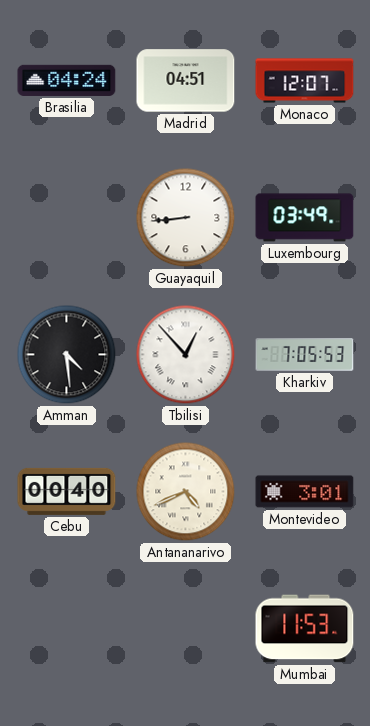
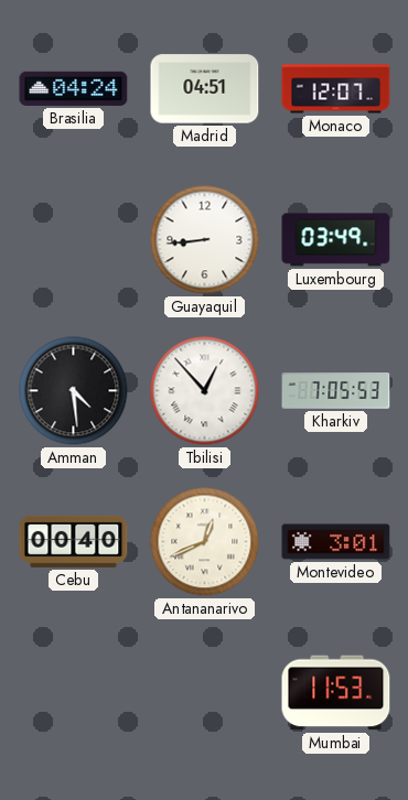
Antananarivo: 4:41 -> 12:41
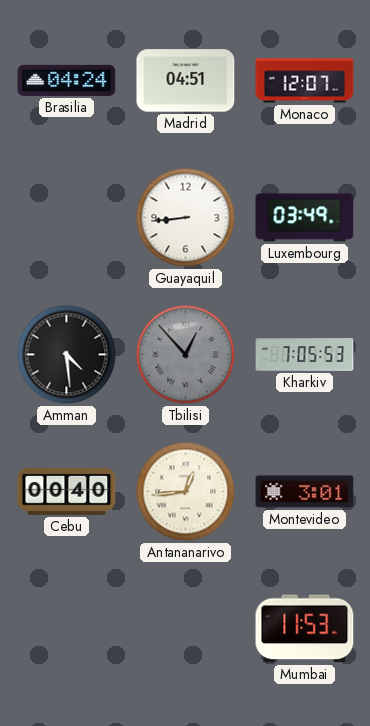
Tbilisi dial: white -> grey
Antananarivo: 12:41 -> 12:44
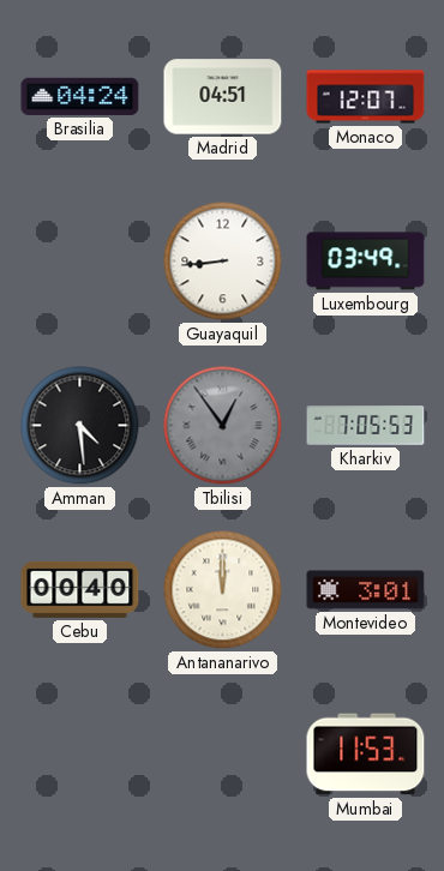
Tbilisi: 12:53 -> 12:54
Antananarivo: 12:44 -> 12:00
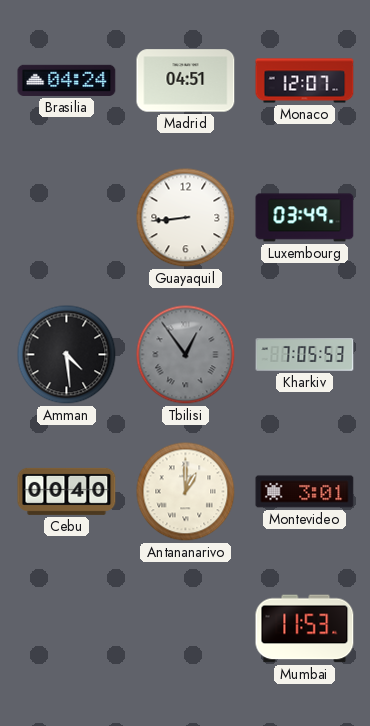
Antananarivo: 12:00 -> 1:00
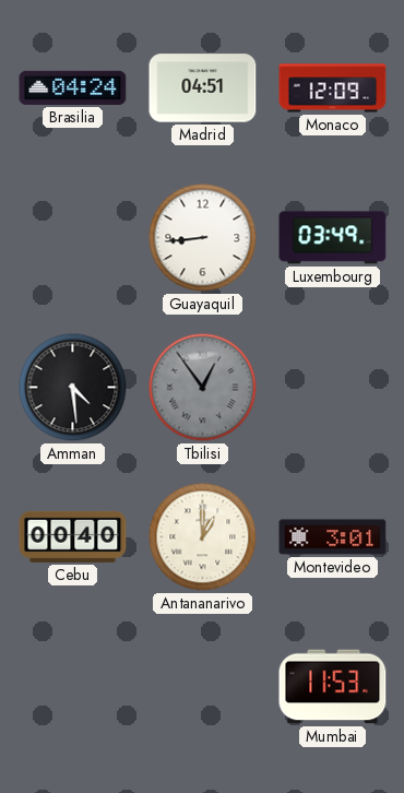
Monaco: 12:07 -> 12:09
Kharkiv: 7:05 -> none
